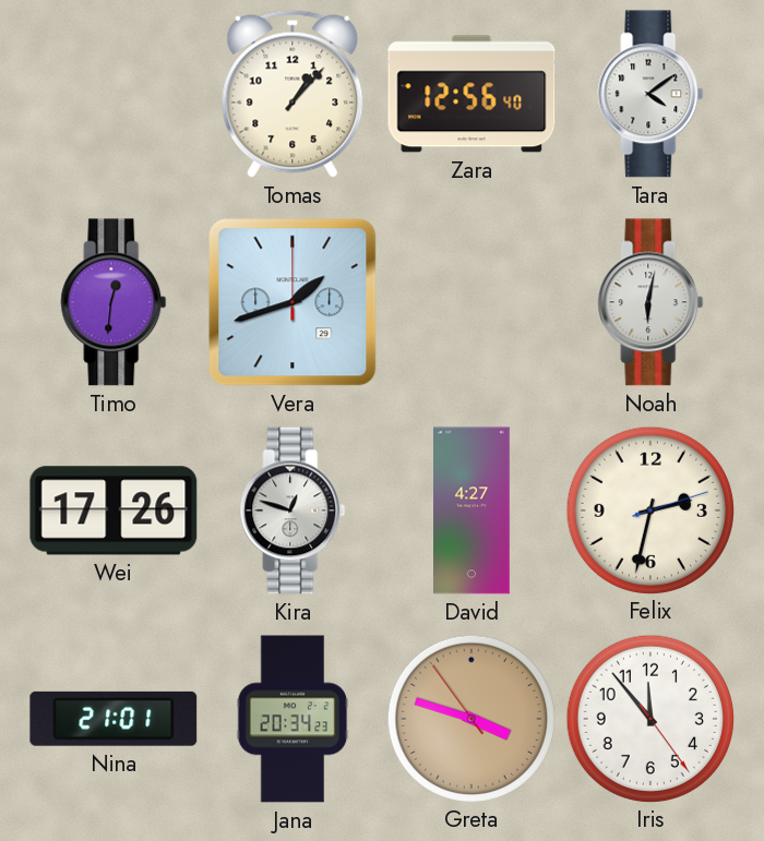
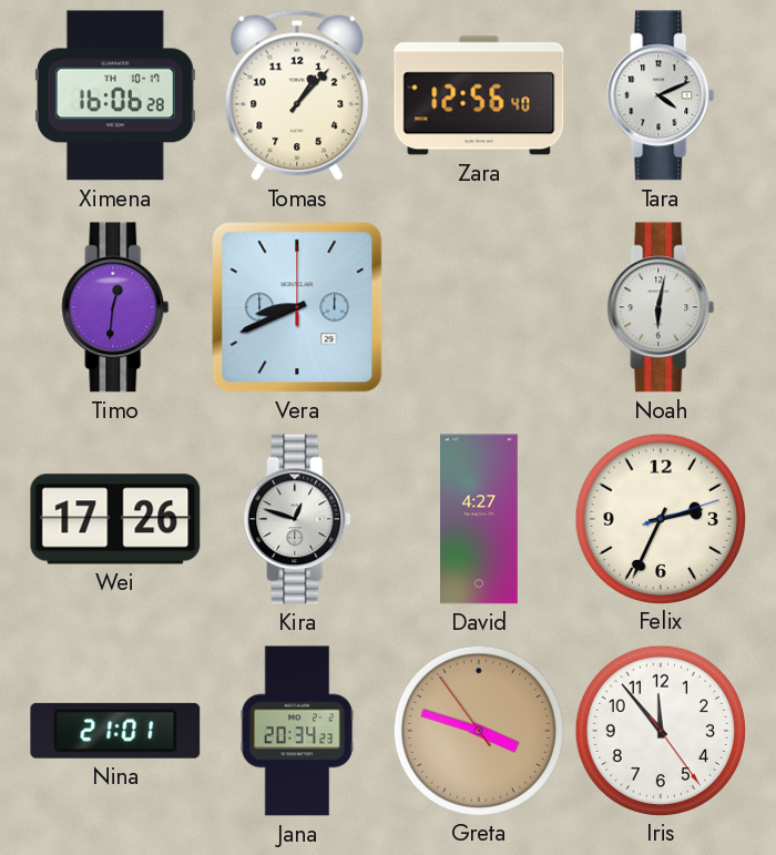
Ximena: none -> 16:06
Tara: 4:09 -> 4:11
Vera: 1:42 -> 8:41
Felix: 2:32 -> 2:34
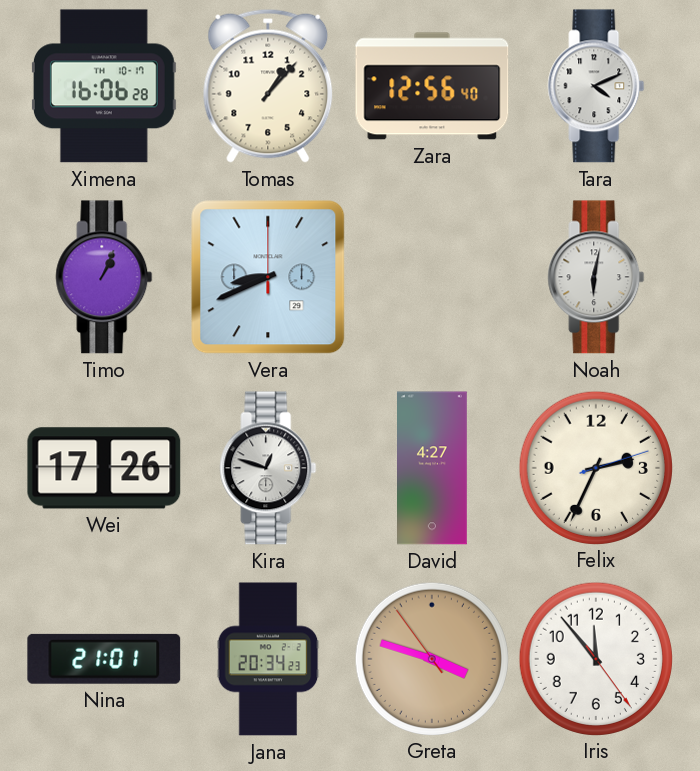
Timo: 12:31 -> 1:04
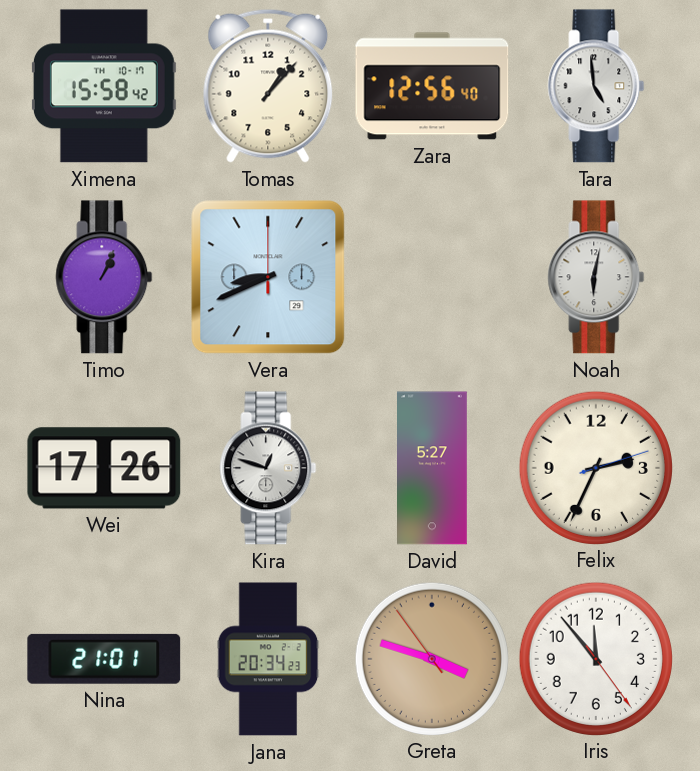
Ximena: 16:06 -> 15:58
Tara: 4:11 -> 4:59
David: 4:27 -> 5:27
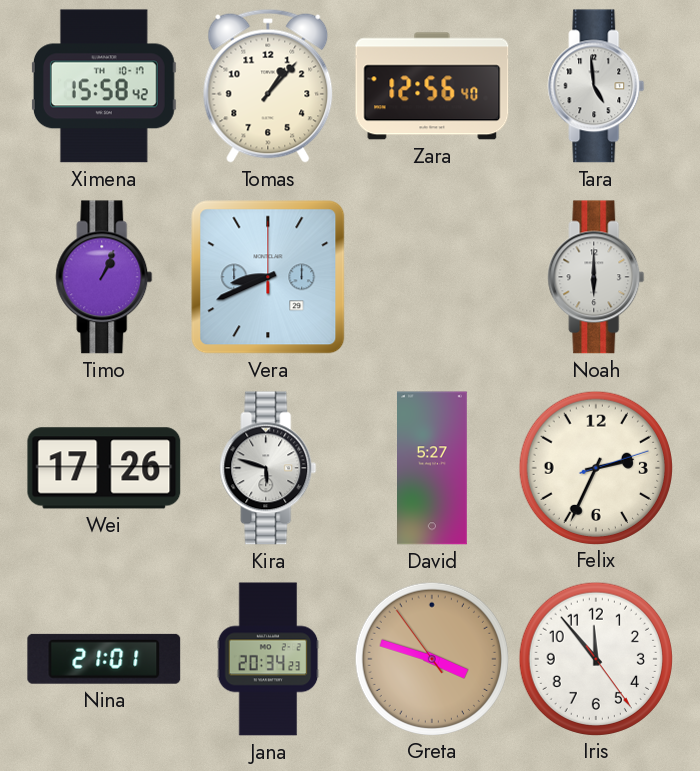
Noah: 6:02 -> 6:00
Kira: 12:48 -> 5:48
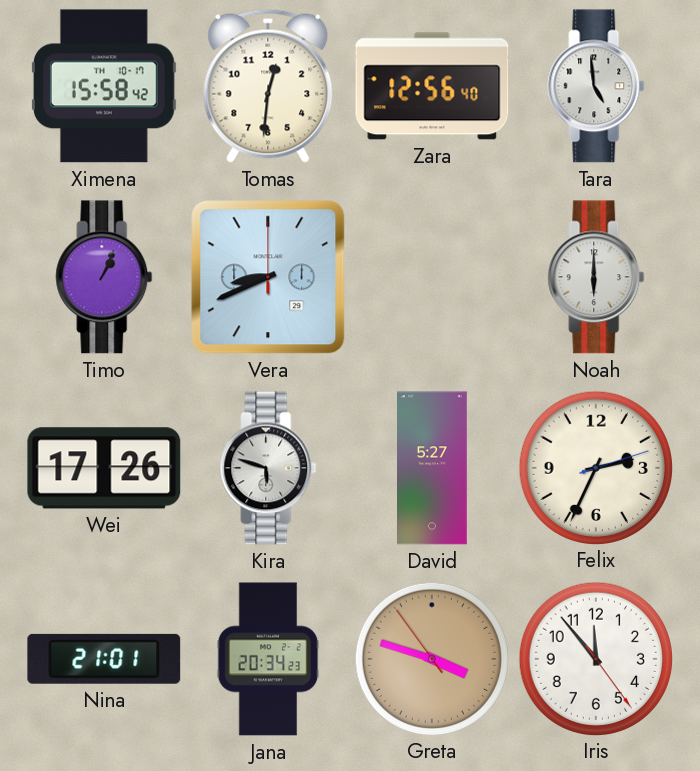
Tomas: 1:07 -> 12:31
